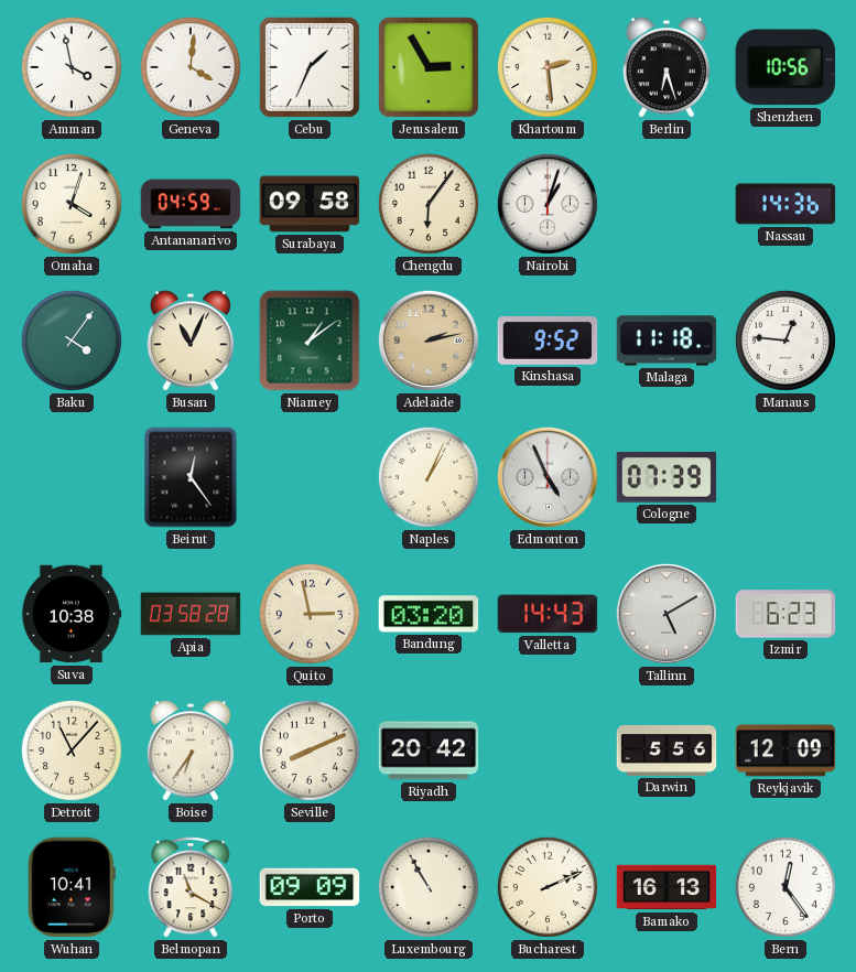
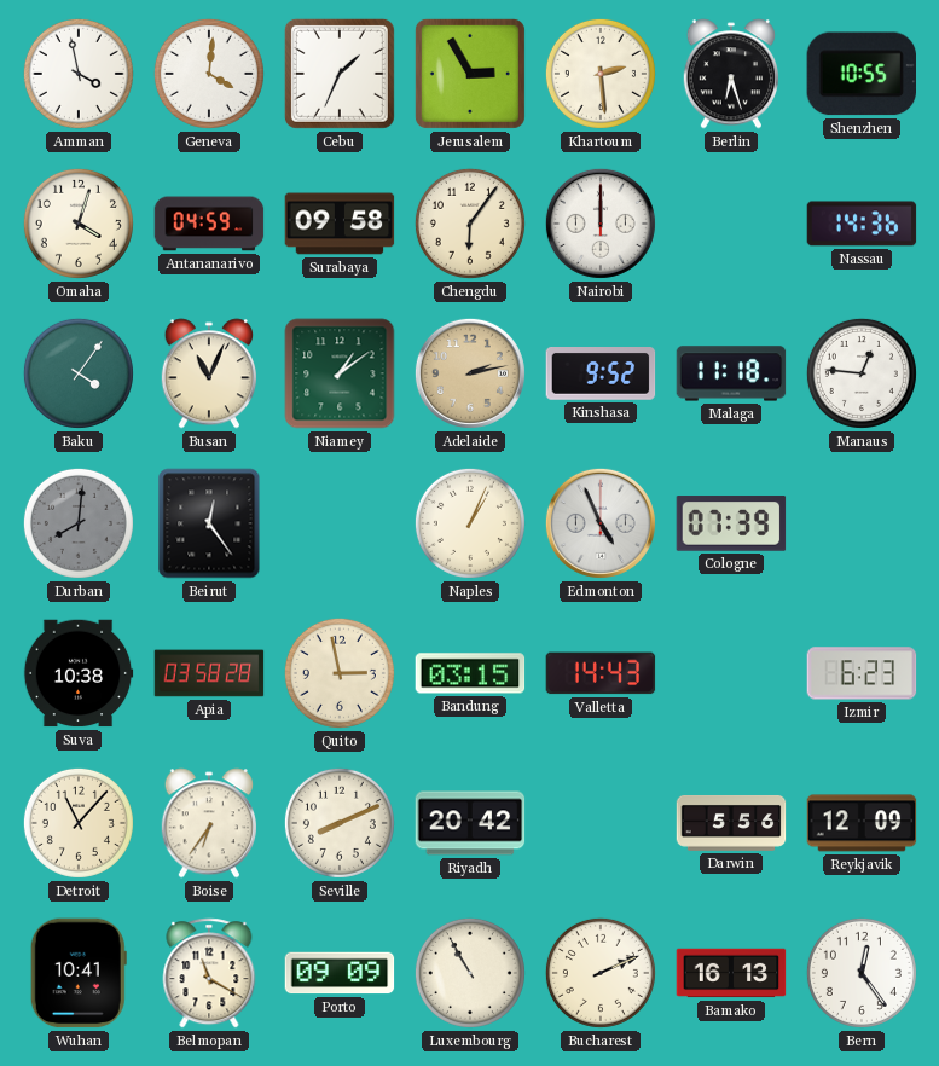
Shenzhen: 10:56 -> 10:55
Nairobi: 1:03 -> 12:00
Durban: none -> 8:01
Bandung: 03:20 -> 03:15
Tallinn: 5:10 -> none
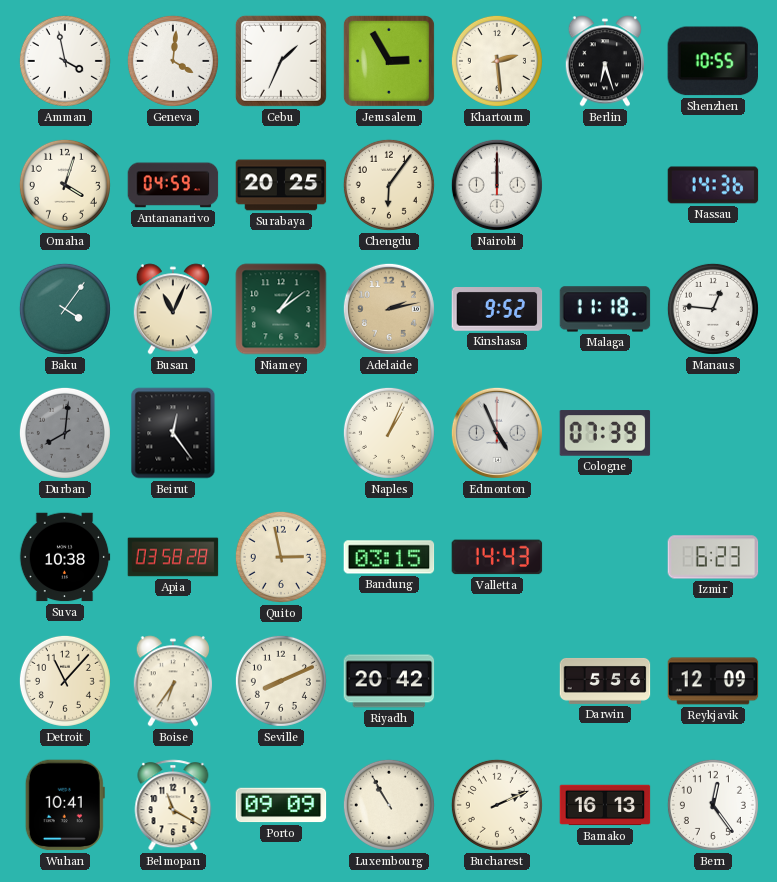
Surabaya: 09:58 -> 20:25
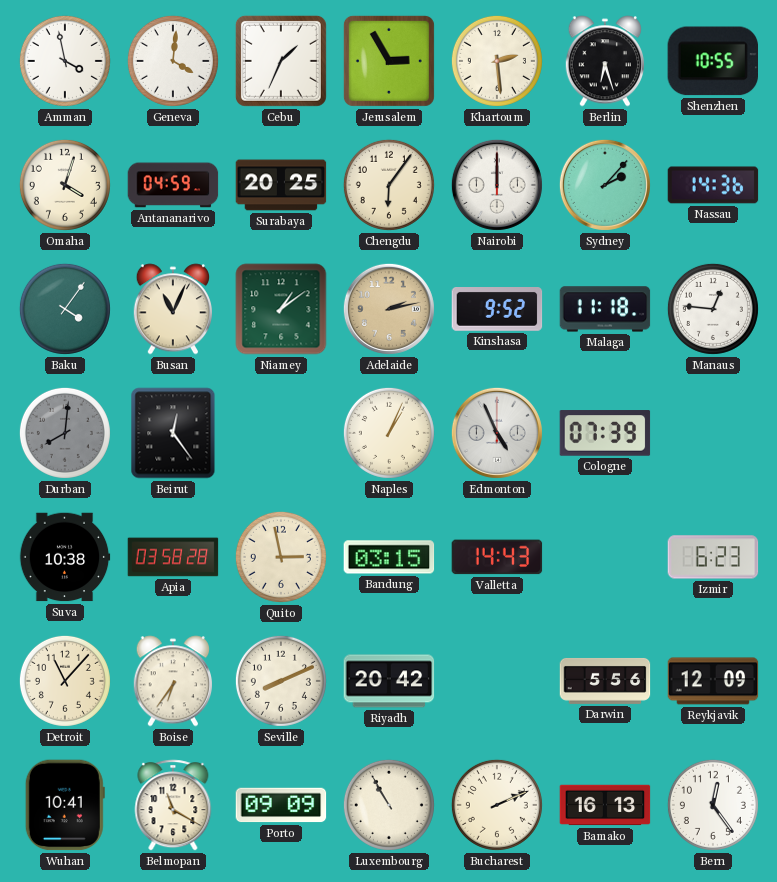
Sydney: none -> 2:07
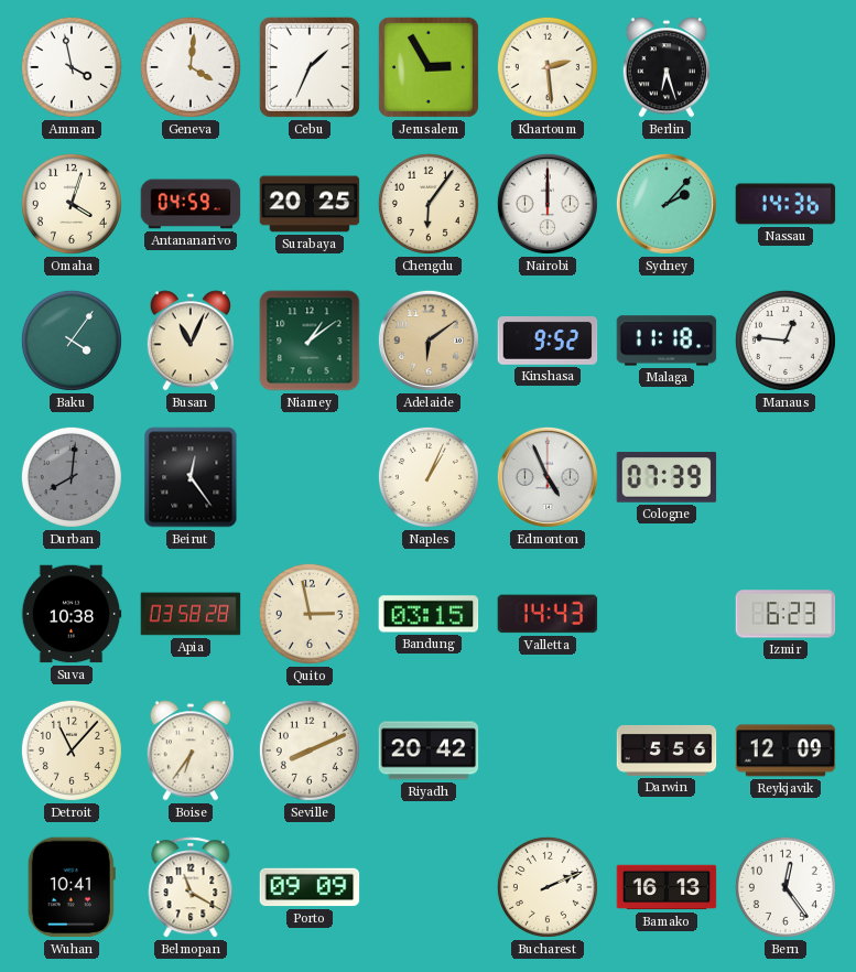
Shenzhen: 10:55 -> none
Adelaide: 2:13 -> 6:09
Luxembourg: 10:55 -> none
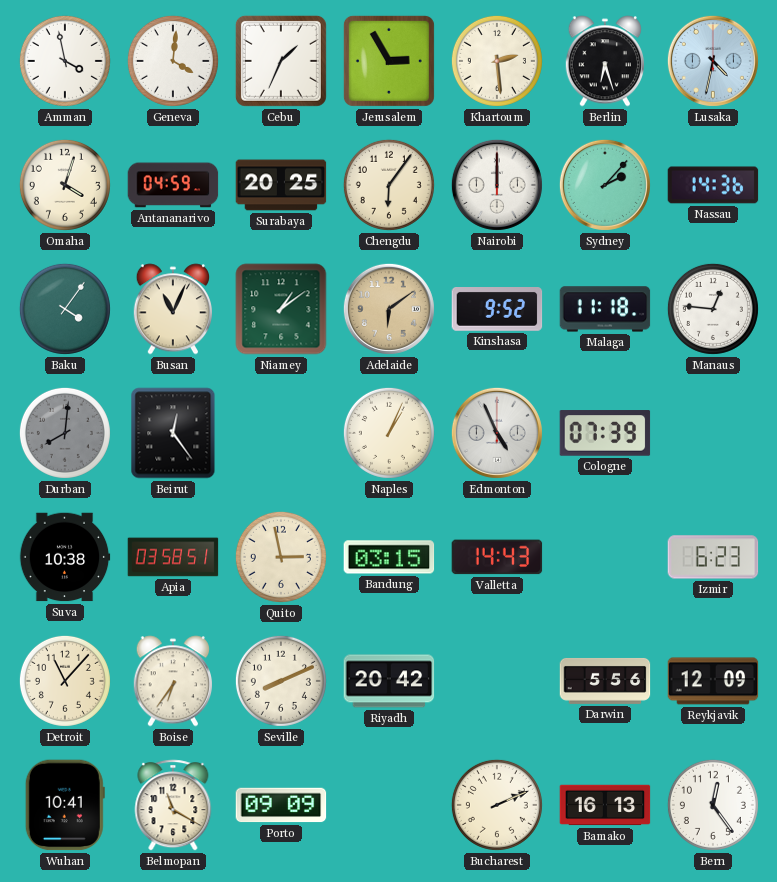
Lusaka: none -> 4:32
Apia: 03:58:28 -> 03:58:51
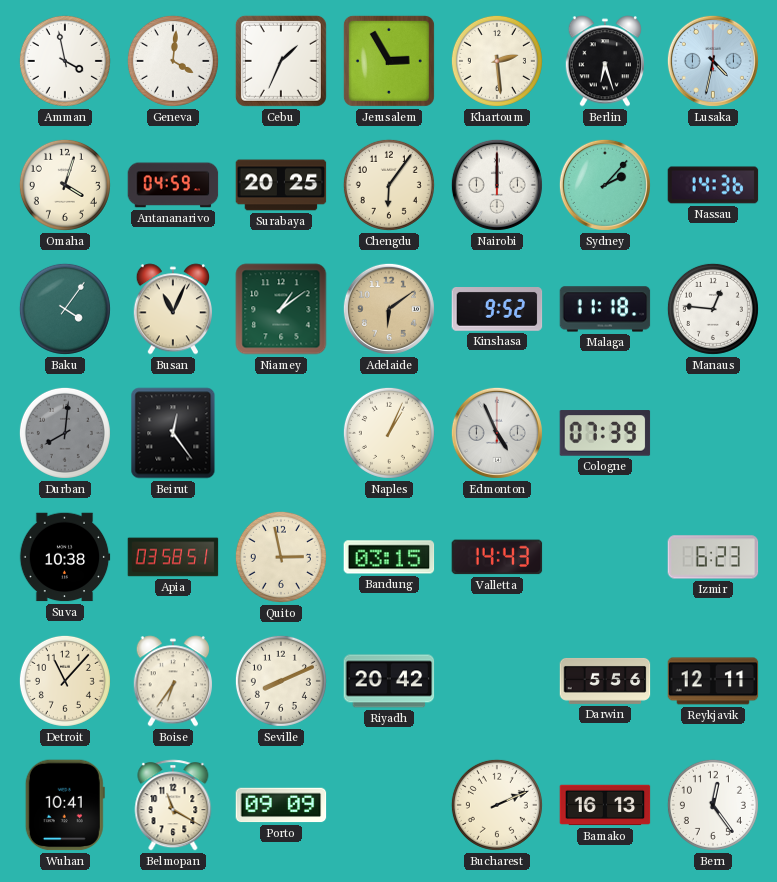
Reykjavik: 12:09 -> 12:11
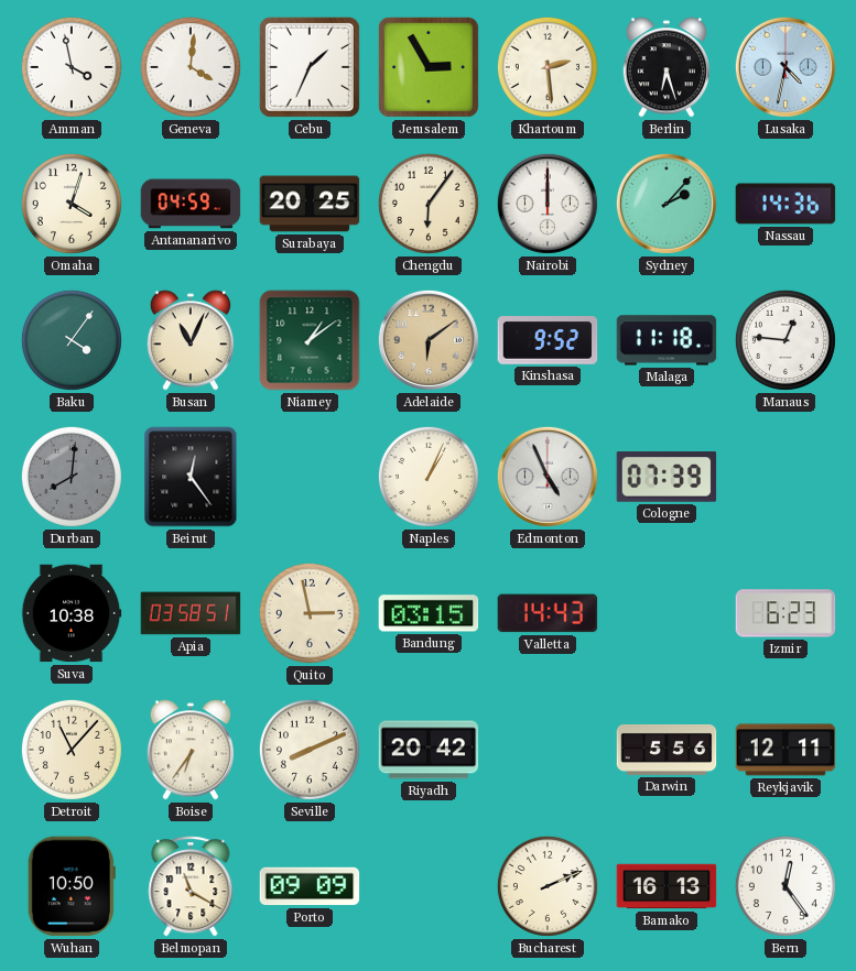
Wuhan: 10:41 -> 10:50
